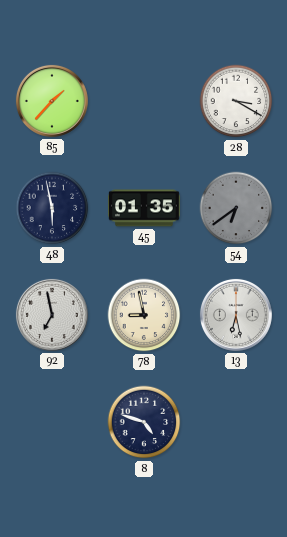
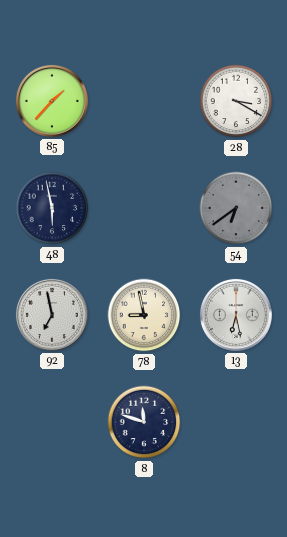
45: 01:35 -> none
8: 4:48 -> 11:48
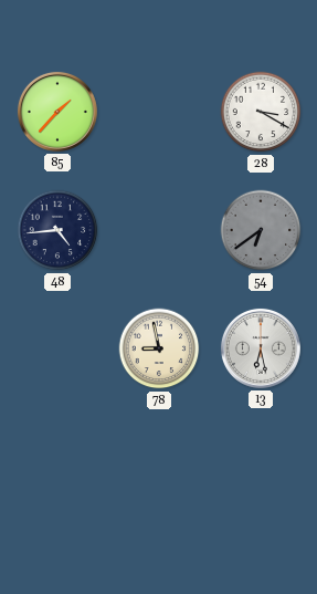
48: 5:58 -> 4:44
92: 6:58 -> none
8: 11:48 -> none
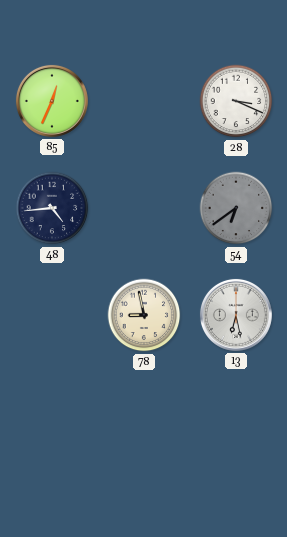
85: 1:37 -> 12:34
28: 3:20 -> 3:19
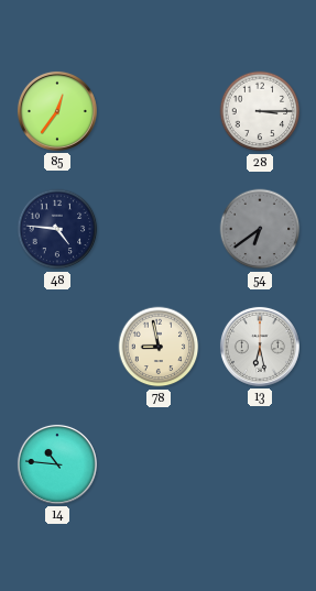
85: 12:34 -> 12:36
28: 3:19 -> 3:15
48: 4:44 -> 4:46
14: none -> 10:46
